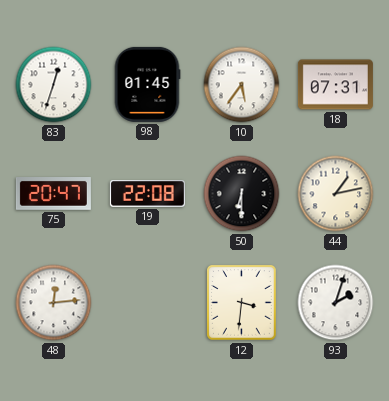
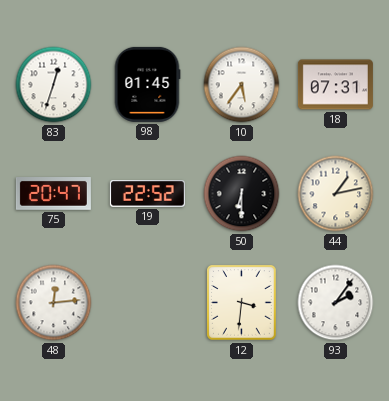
19: 22:08 -> 22:52
93: 2:03 -> 2:06
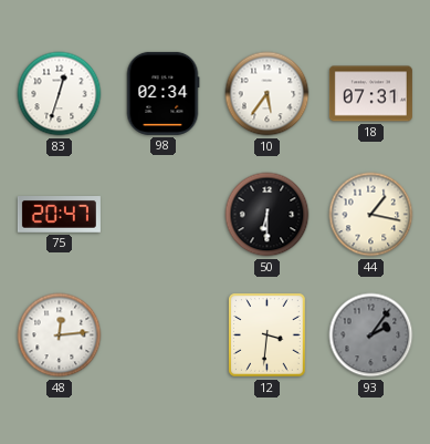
98: 01:45 -> 02:34
19: 22:52 -> none
44: 1:13 -> 1:17
93 dial: white -> grey
